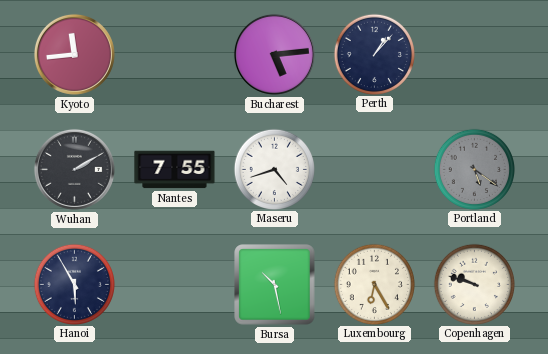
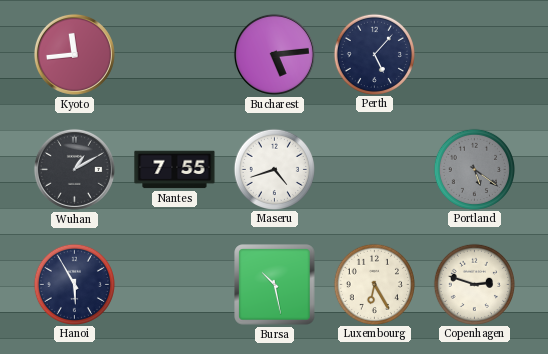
Perth: 1:07 -> 5:07
Wuhan: 2:10 -> 1:10
Copenhagen: 9:48 -> 2:48
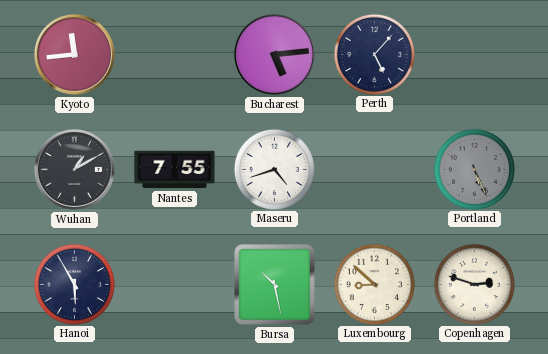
Portland: 5:21 -> 5:26
Luxembourg: 6:25 -> 8:52
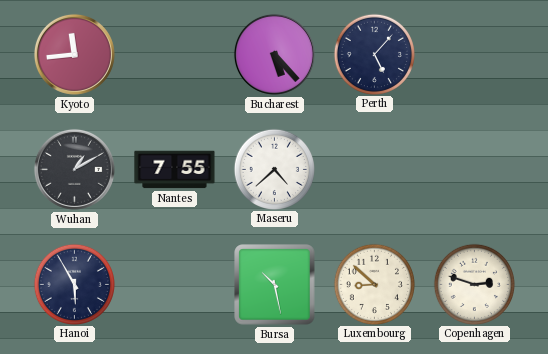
Bucharest: 5:14 -> 5:23
Maseru: 4:42 -> 4:38
Portland: 5:26 -> none
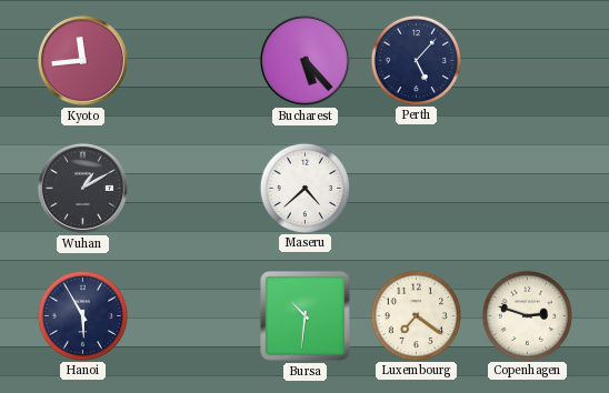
Nantes: 7:55 -> none
Bursa: 10:28 -> 10:31
Luxembourg: 8:52 -> 7:21
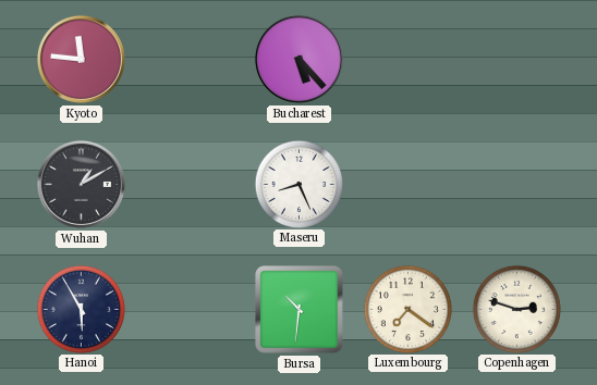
Kyoto: 11:44 -> 11:46
Perth: 5:07 -> none
Maseru: 4:38 -> 8:26
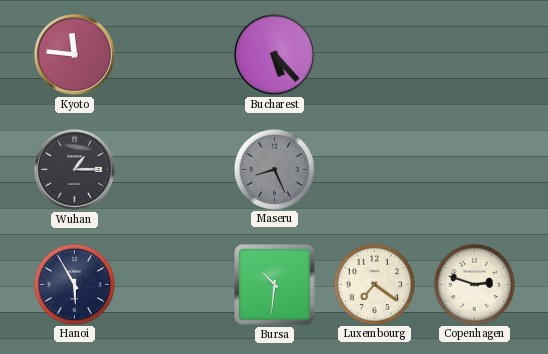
Wuhan: 1:10 -> 1:15
Maseru dial: white -> grey
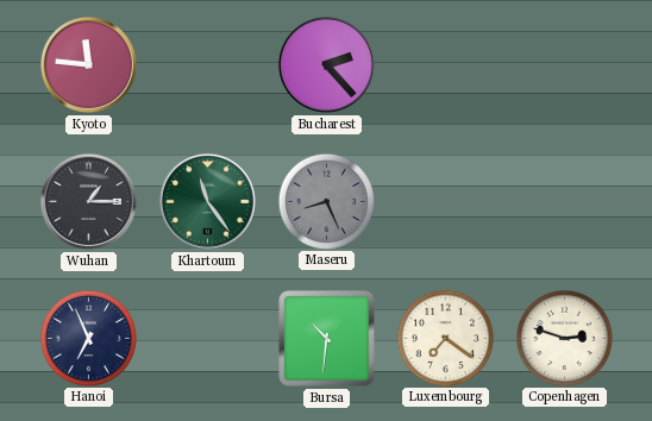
Bucharest: 5:23 -> 2:23
Khartoum: none -> 11:24
Hanoi: 5:55 -> 6:56
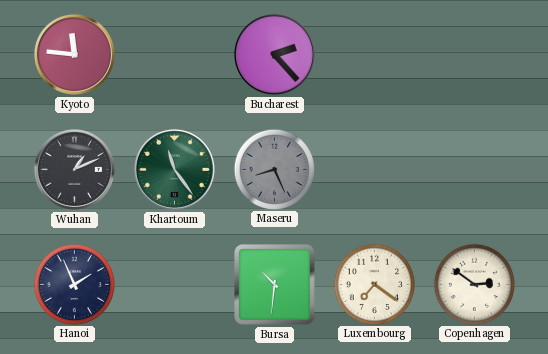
Wuhan: 1:15 -> 1:11
Hanoi: 6:56 -> 1:56
Copenhagen: 2:48 -> 2:51
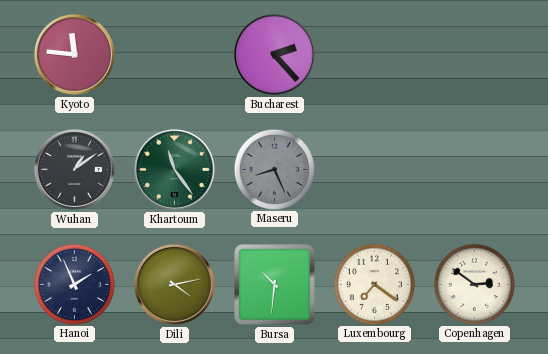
Wuhan: 1:11 -> 1:09
Dili: none -> 4:13
